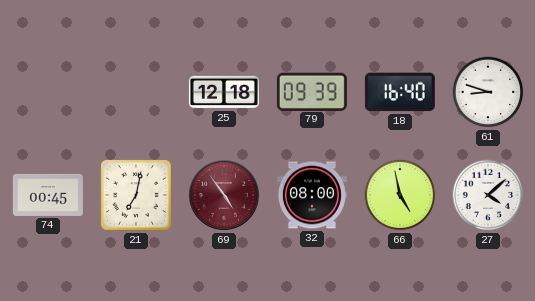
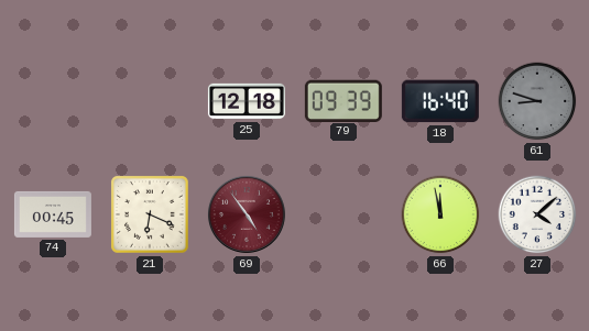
61 dial: white -> grey
21: 7:02 -> 6:19
32: 08:00 -> none
66: 4:58 -> 11:58
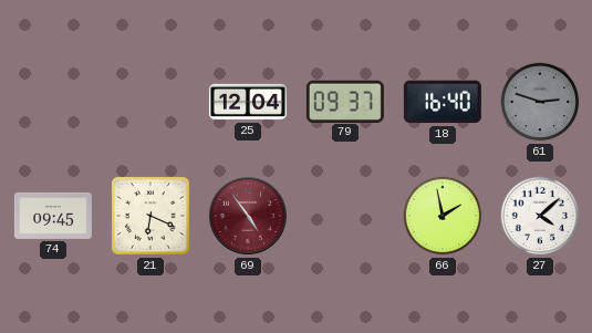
25: 12:18 -> 12:04
79: 09:39 -> 09:37
61: 8:48 -> 2:48
74: 00:45 -> 09:45
66: 11:58 -> 1:58
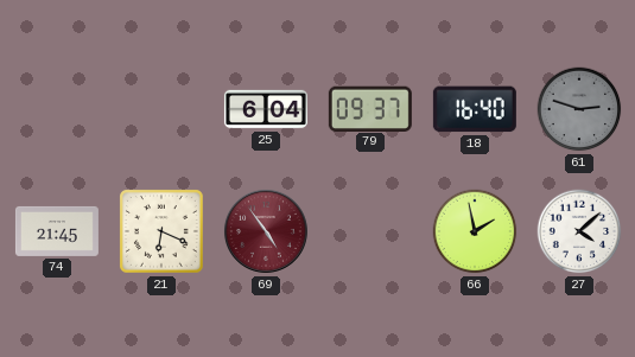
25: 12:04 -> 6:04
74: 09:45 -> 21:45
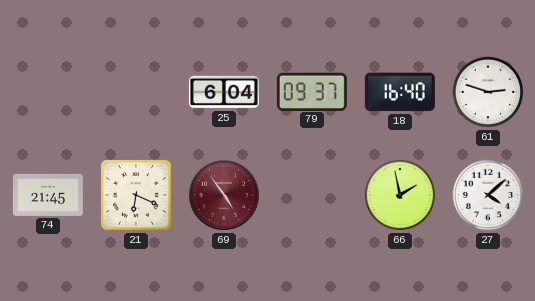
61 dial: grey -> white
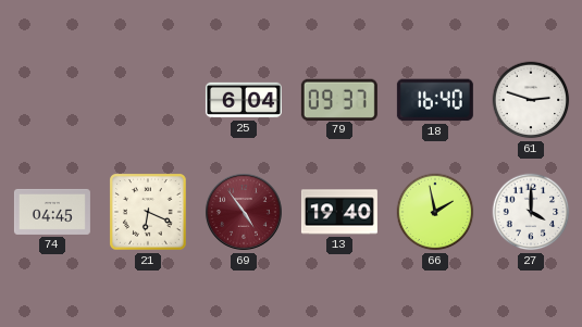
74: 21:45 -> 04:45
13: none -> 19:40
27: 4:08 -> 4:00
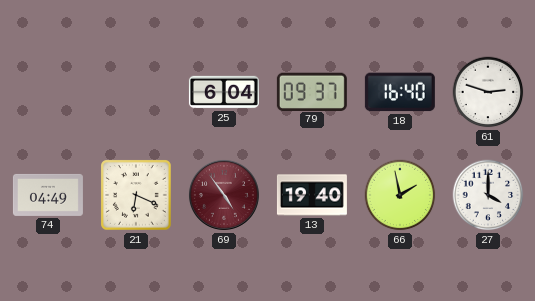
74: 04:45 -> 04:49
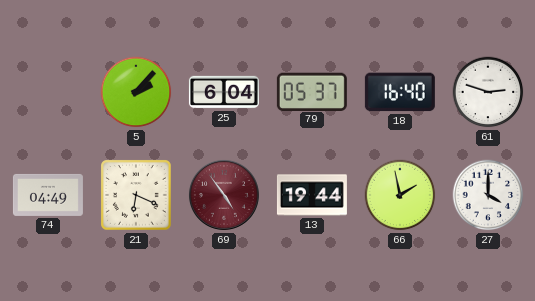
5: none -> 2:07
79: 09:37 -> 05:37
13: 19:40 -> 19:44
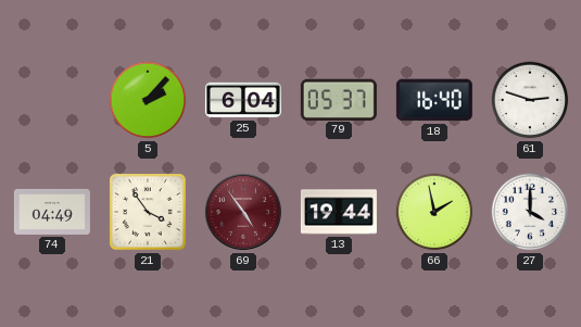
21: 6:19 -> 3:54
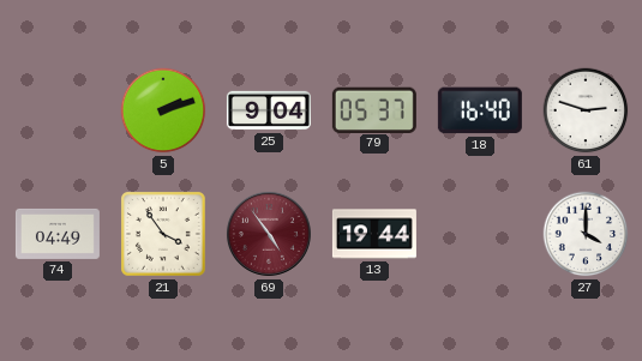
5: 2:07 -> 2:12
25: 6:04 -> 9:04
66: 1:58 -> none
